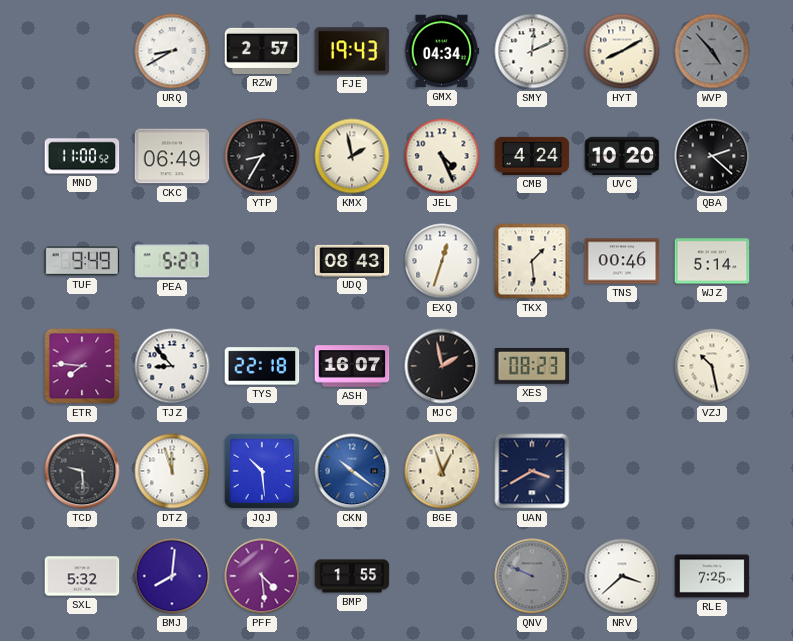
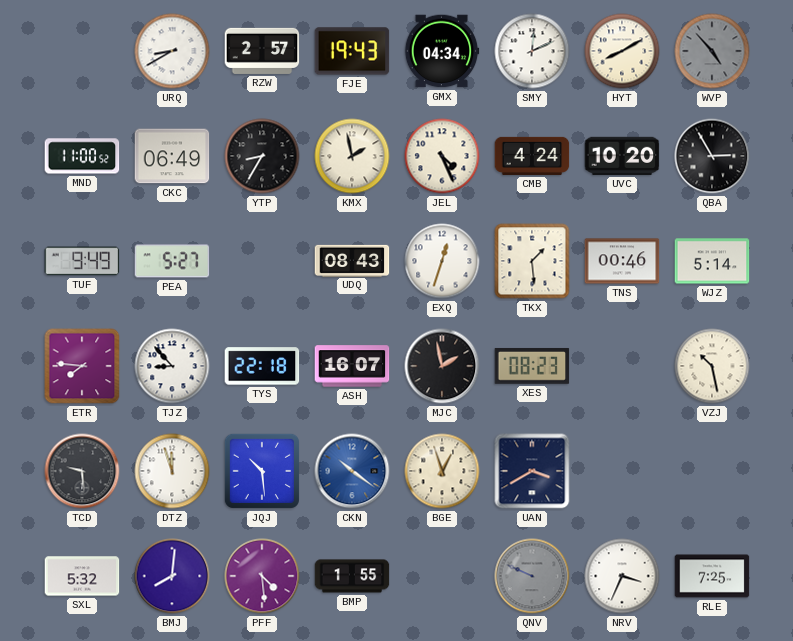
QBA: 2:22 -> 2:55
NRV: 3:38 -> 3:34
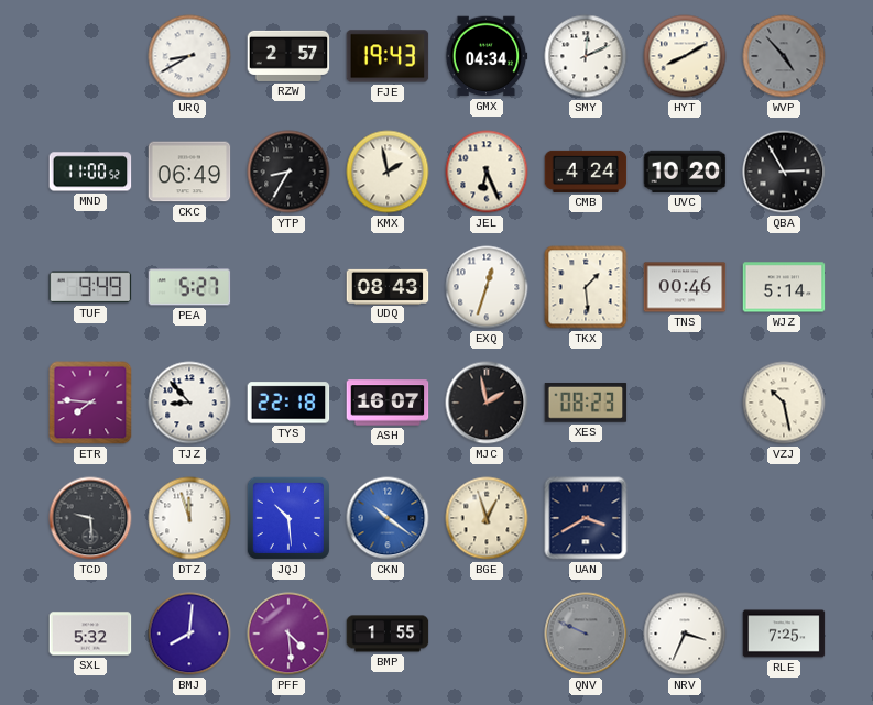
JEL: 4:26 -> 6:26
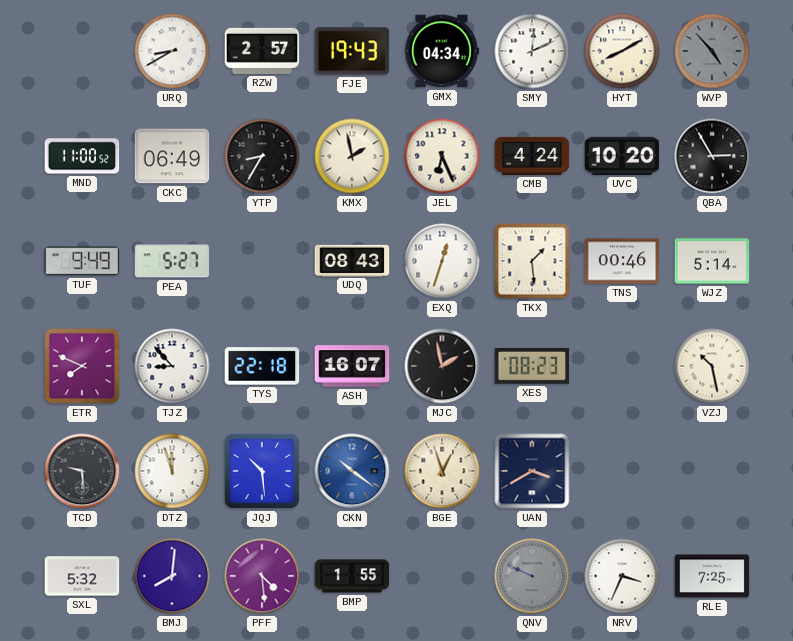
ETR: 7:46 -> 7:49
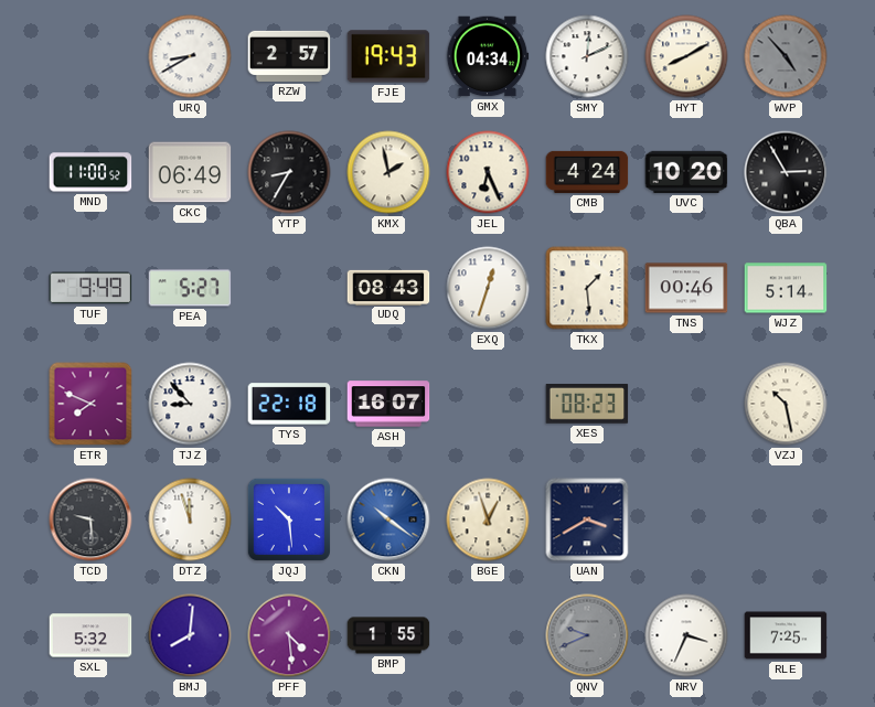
MJC: 1:58 -> none
QNV: 9:49 -> 9:41
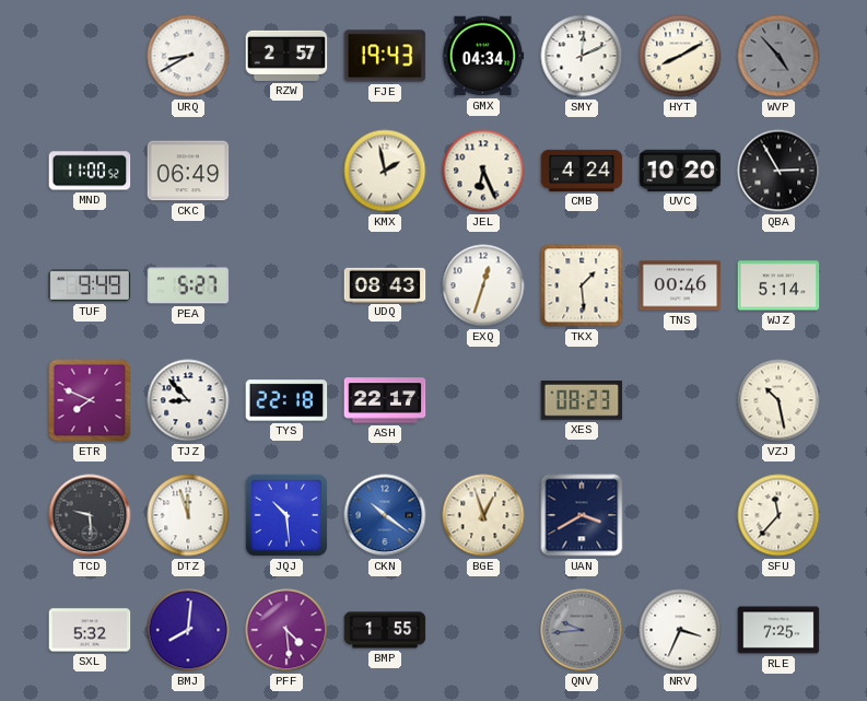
YTP: 8:35 -> none
ASH: 16:07 -> 22:17
SFU: none -> 11:37
QNV: 9:41 -> 9:44
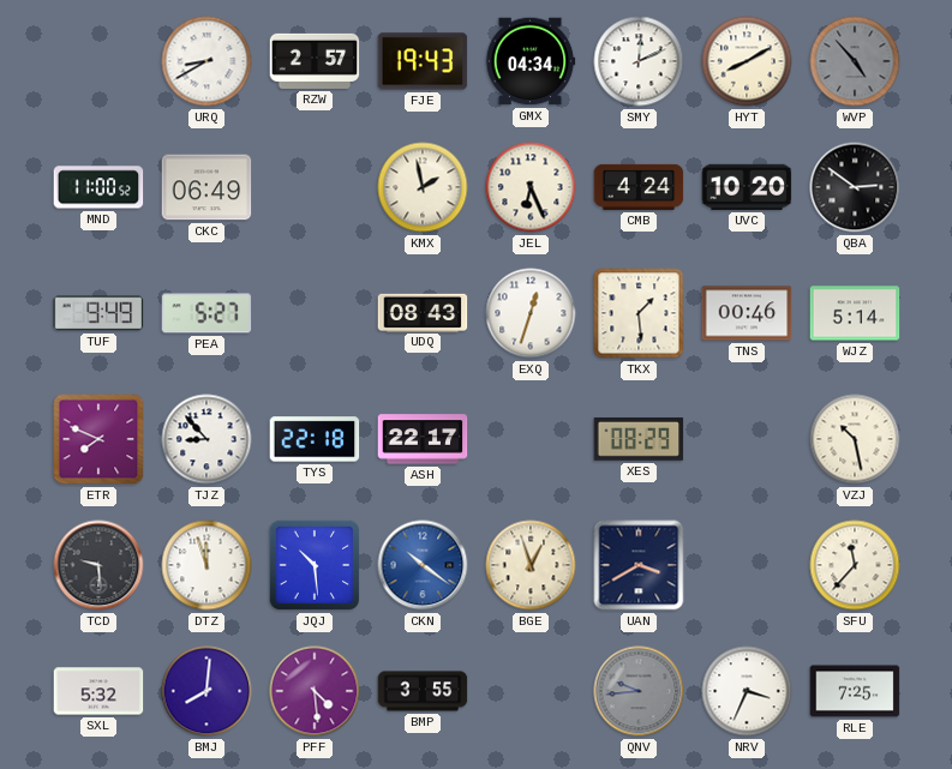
QBA: 2:55 -> 2:51
XES: 08:23 -> 08:29
BMP: 1:55 -> 3:55
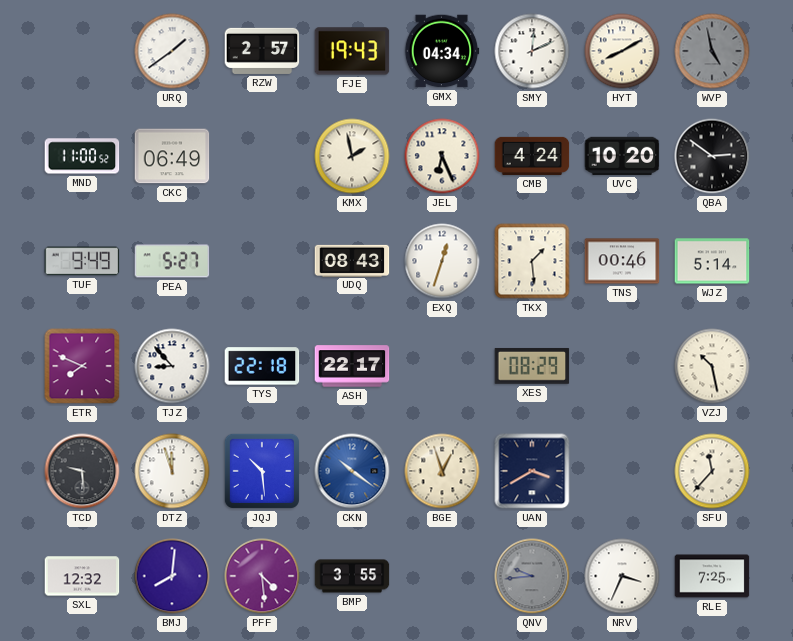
URQ: 8:40 -> 1:39
WVP: 4:53 -> 4:58
SXL: 5:32 -> 12:32
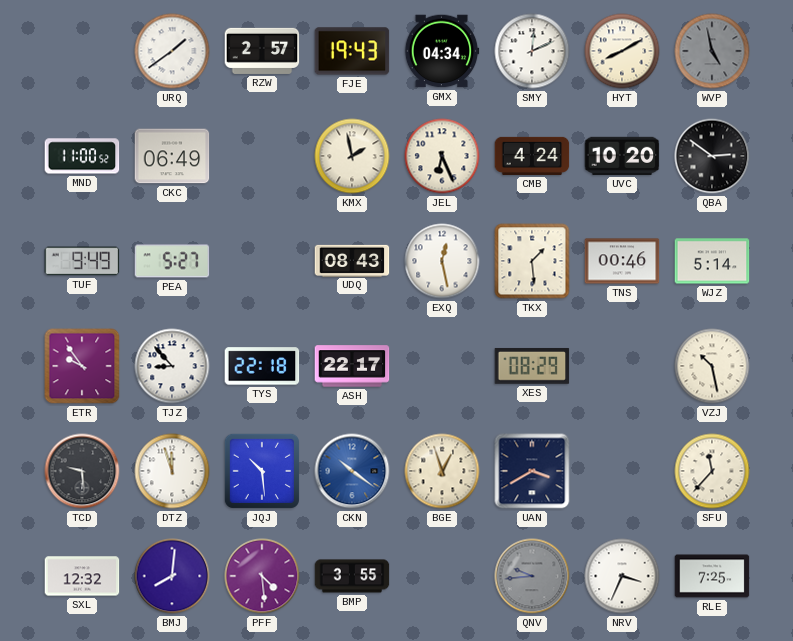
EXQ: 12:33 -> 12:28
ETR: 7:49 -> 9:54
